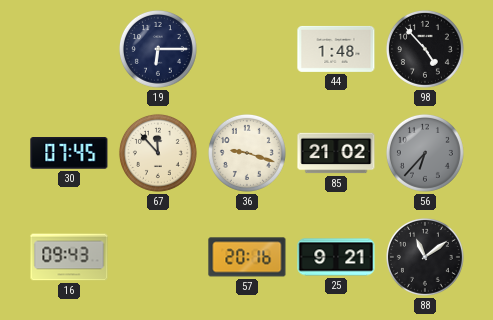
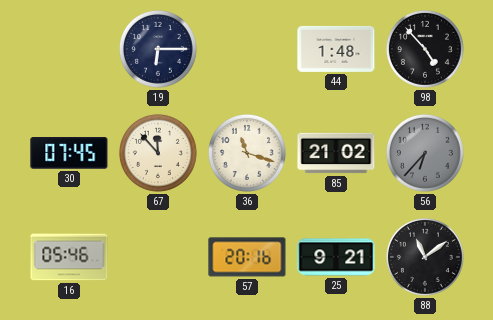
36: 9:18 -> 11:18
16: 09:43 -> 05:46
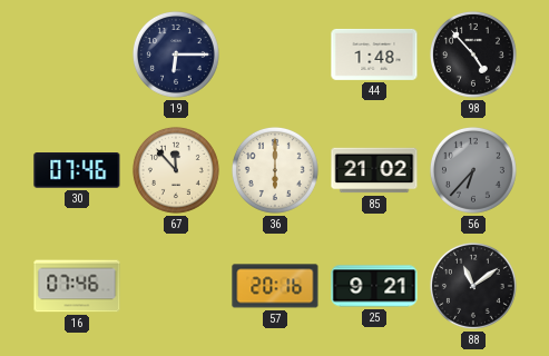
30: 07:45 -> 07:46
36: 11:18 -> 6:00
16: 05:46 -> 07:46
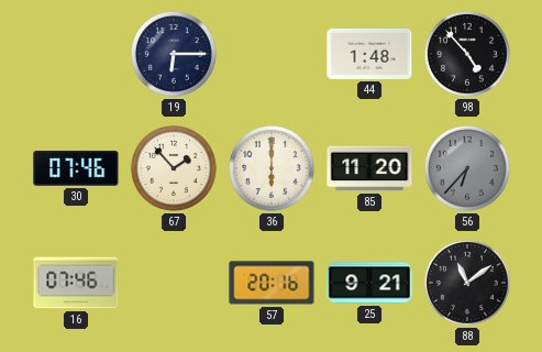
67: 11:53 -> 1:53
85: 21:02 -> 11:20
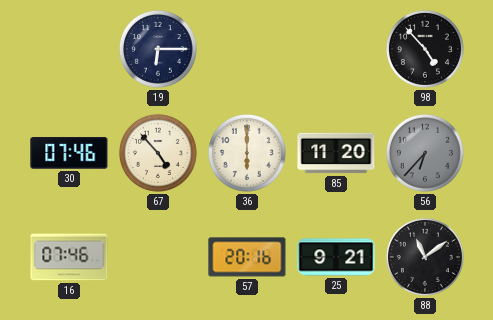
44: 1:48 -> none
67: 1:53 -> 4:53
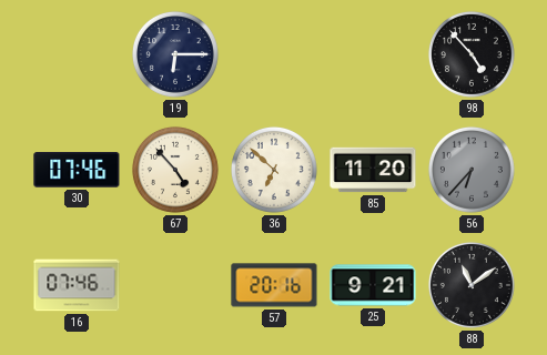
36: 6:00 -> 6:52
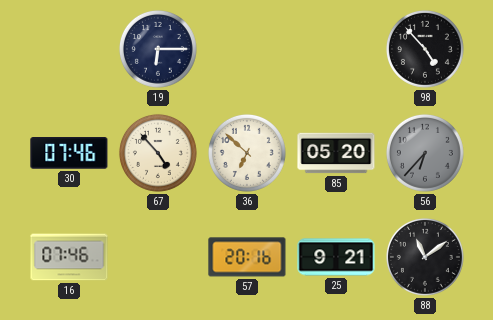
85: 11:20 -> 05:20
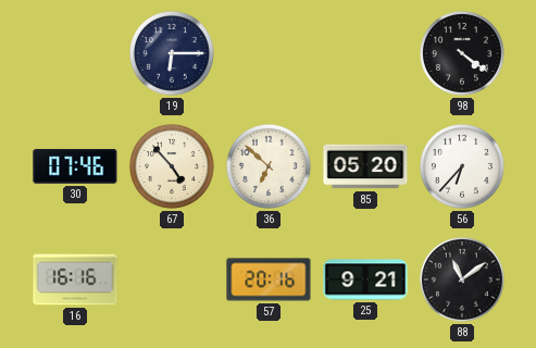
98: 4:53 -> 4:21
56 dial: grey -> white
16: 07:46 -> 16:16
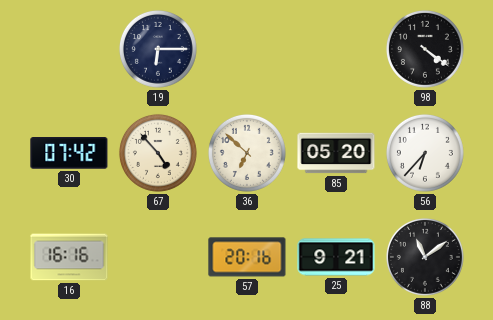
30: 07:46 -> 07:42
